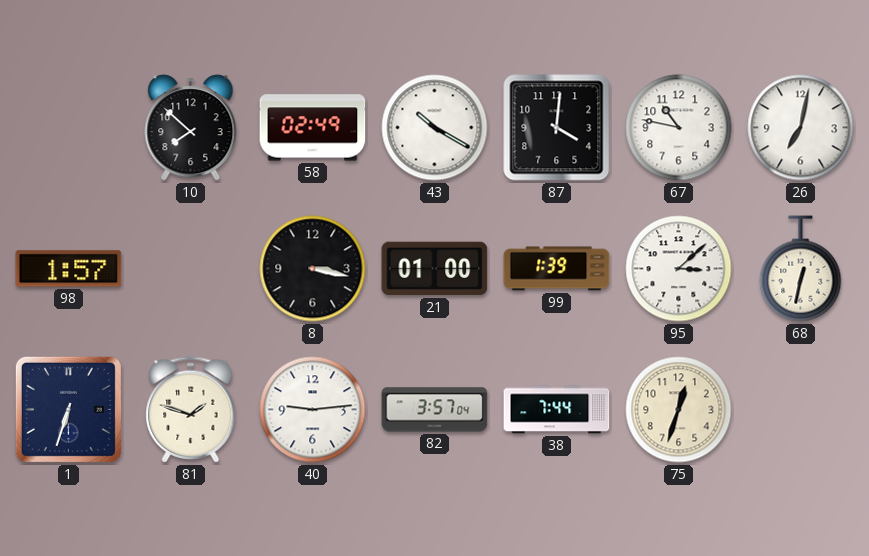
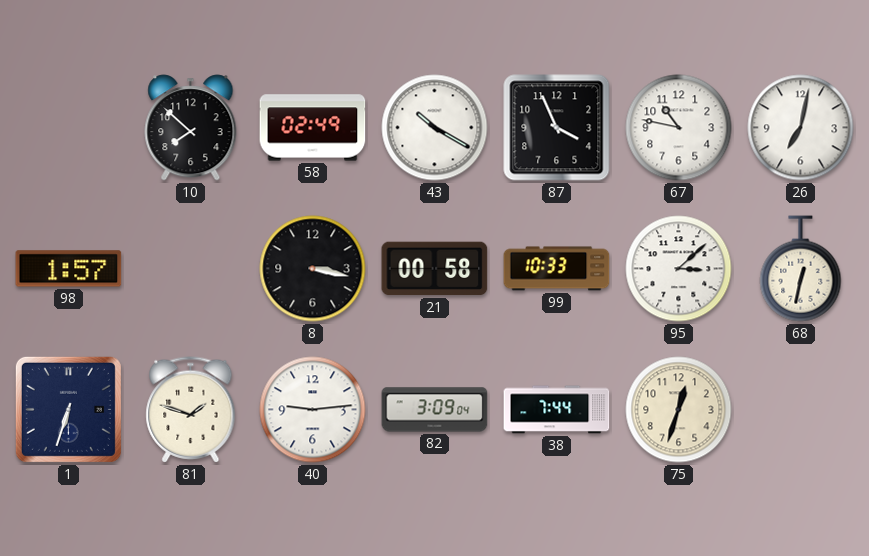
87: 4:01 -> 3:56
21: 01:00 -> 00:58
99: 1:39 -> 10:33
82: 3:57 -> 3:09
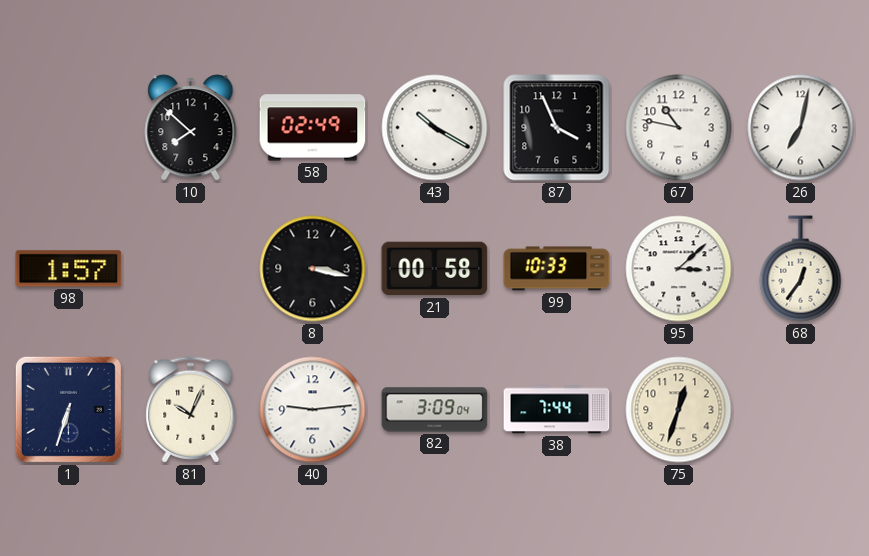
68: 12:32 -> 12:36
81: 1:48 -> 10:04
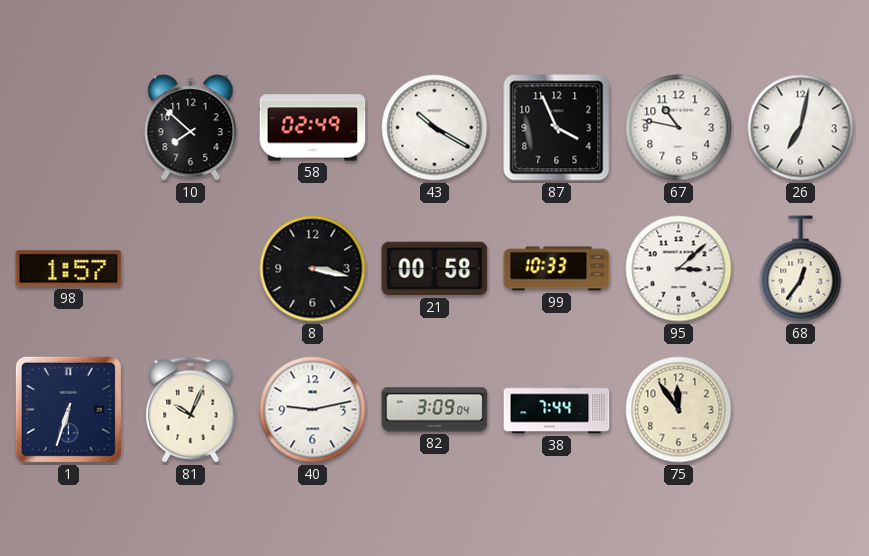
40: 9:14 -> 9:13
75: 12:33 -> 11:54
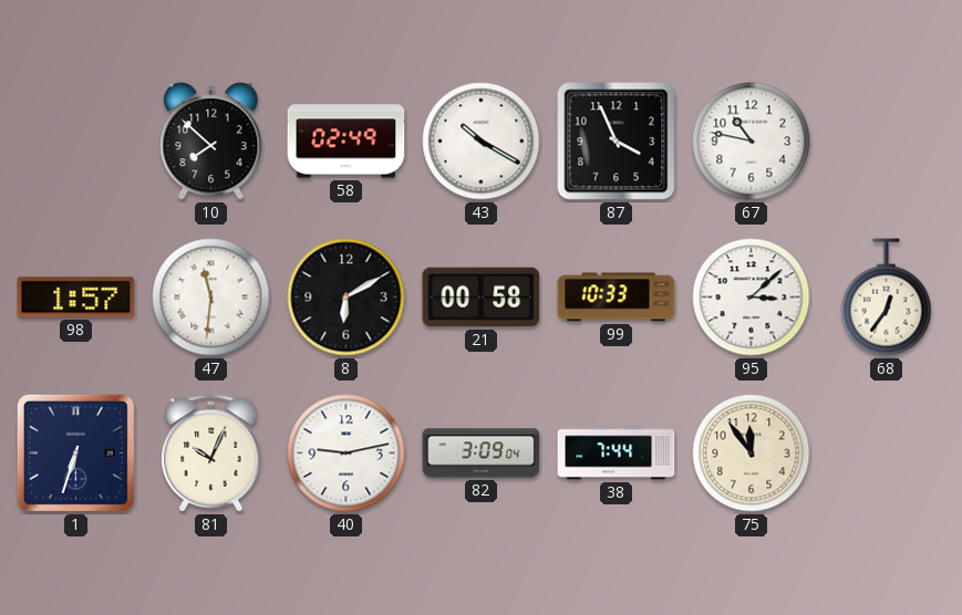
26: 7:02 -> none
47: none -> 11:31
8: 3:17 -> 6:10
